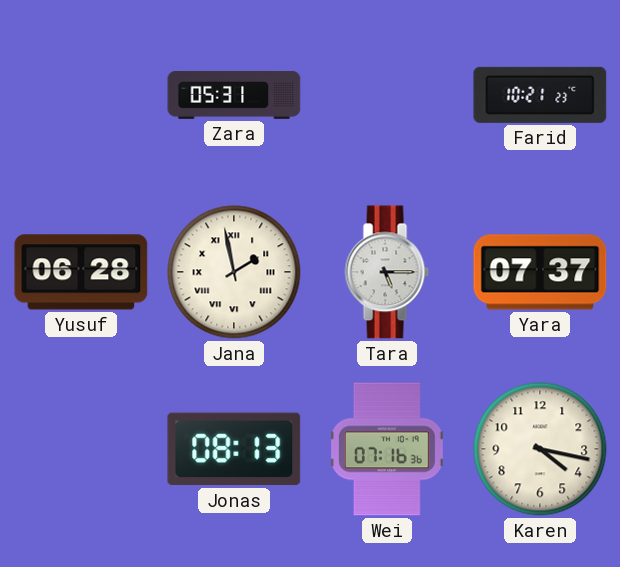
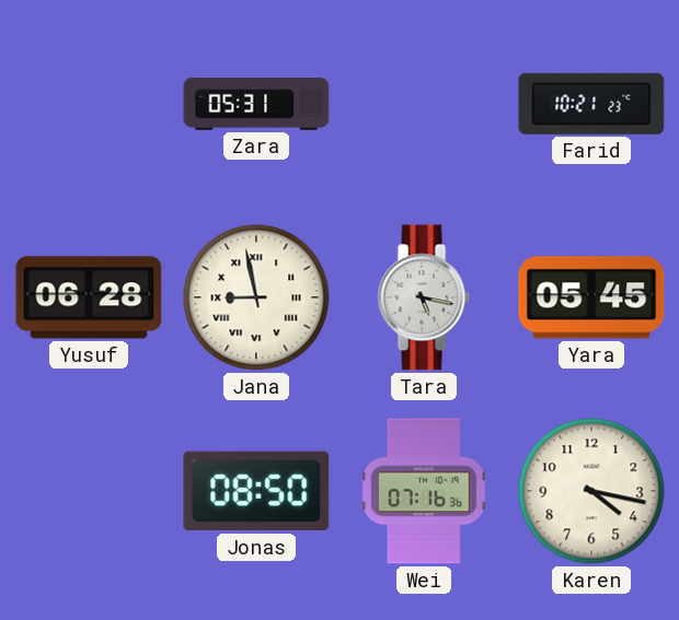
Jana: 1:58 -> 8:58
Tara: 5:15 -> 5:17
Yara: 07:37 -> 05:45
Jonas: 08:13 -> 08:50
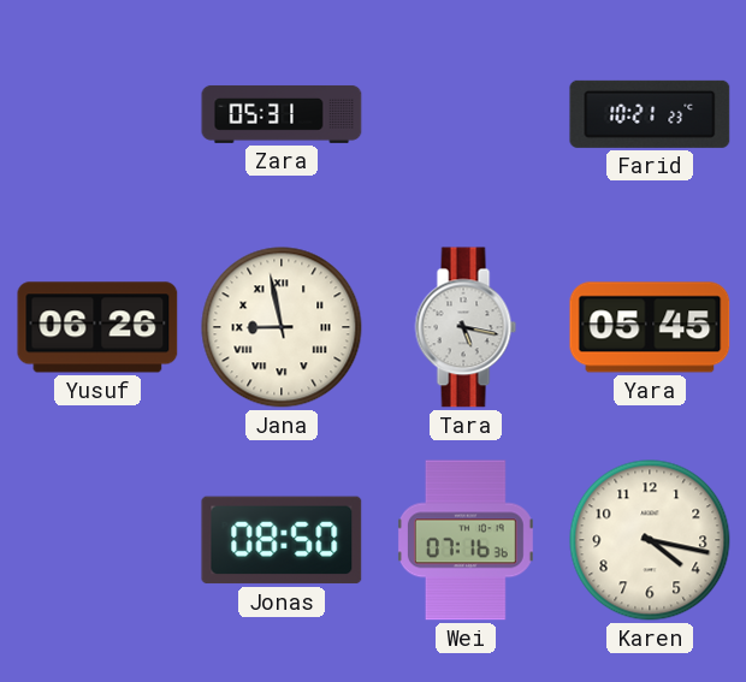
Yusuf: 06:28 -> 06:26
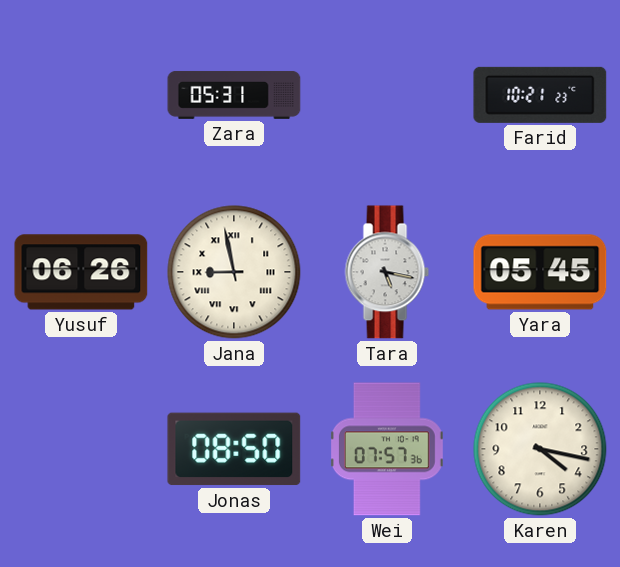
Wei: 07:16 -> 07:57
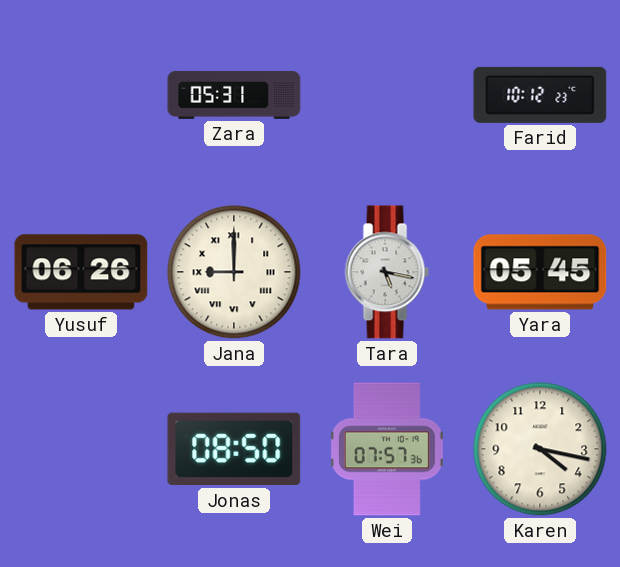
Farid: 10:21 -> 10:12
Jana: 8:58 -> 9:00
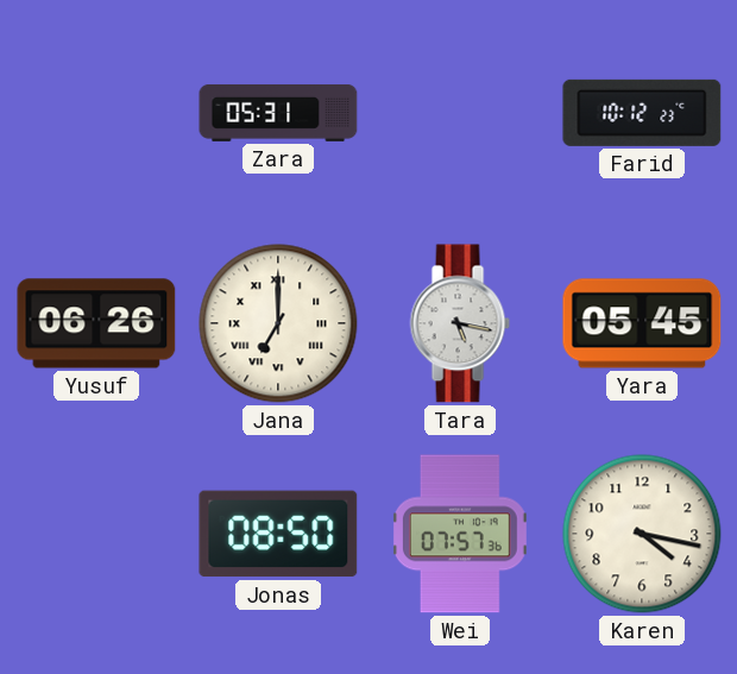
Jana: 9:00 -> 7:00
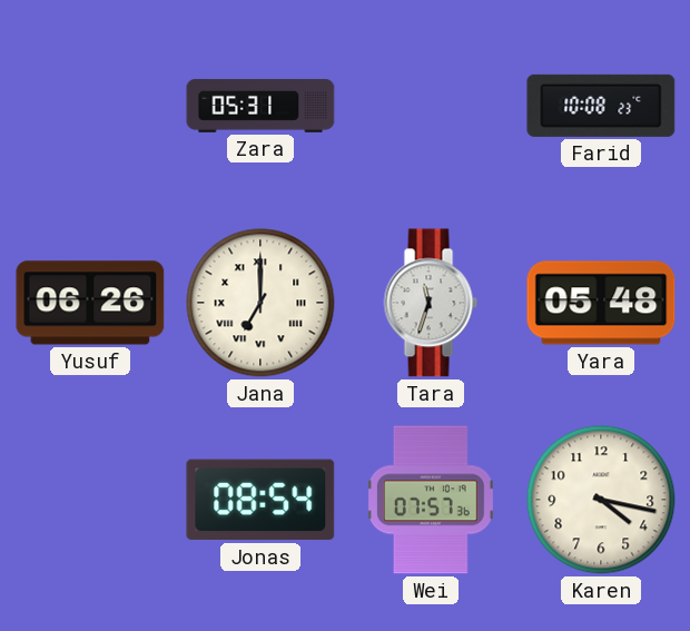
Farid: 10:12 -> 10:08
Tara: 5:17 -> 11:33
Yara: 05:45 -> 05:48
Jonas: 08:50 -> 08:54
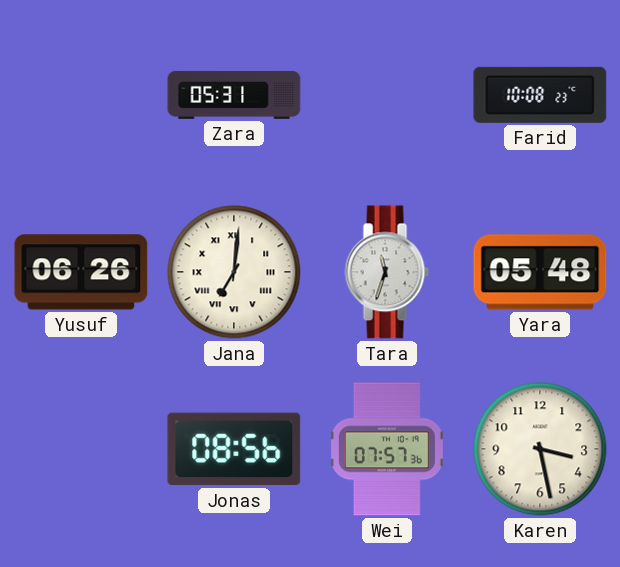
Jana: 7:00 -> 7:01
Jonas: 08:54 -> 08:56
Karen: 4:17 -> 3:28
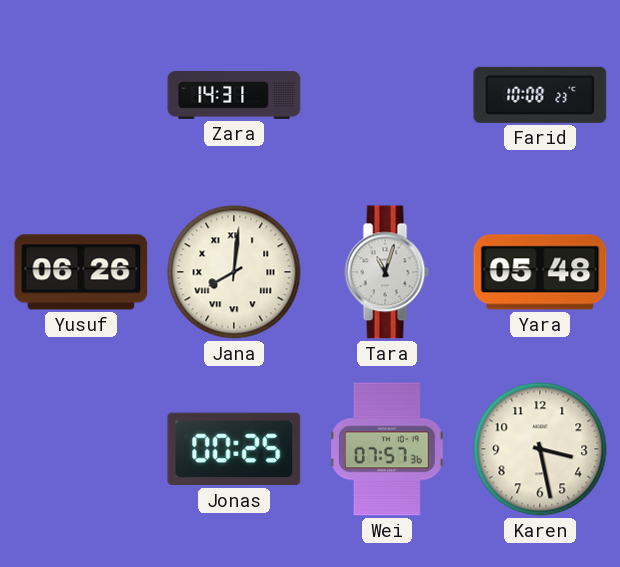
Zara: 05:31 -> 14:31
Jana: 7:01 -> 8:01
Tara: 11:33 -> 11:03
Jonas: 08:56 -> 00:25
